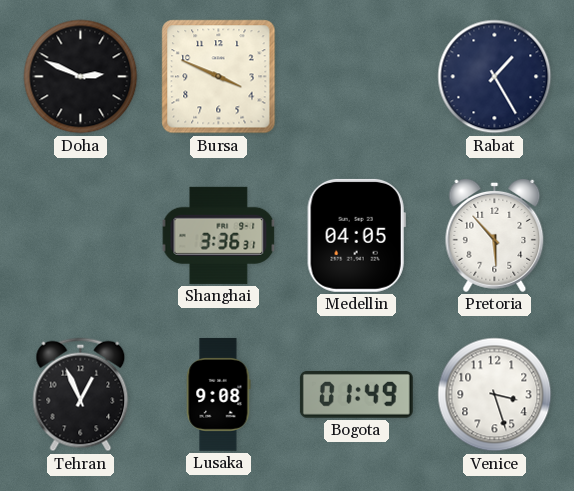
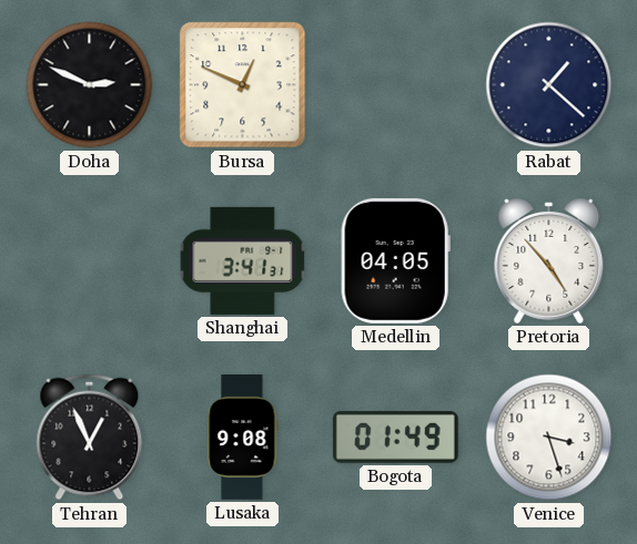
Bursa: 3:49 -> 12:49
Rabat: 1:25 -> 1:22
Shanghai: 3:36 -> 3:41
Pretoria: 5:53 -> 4:53
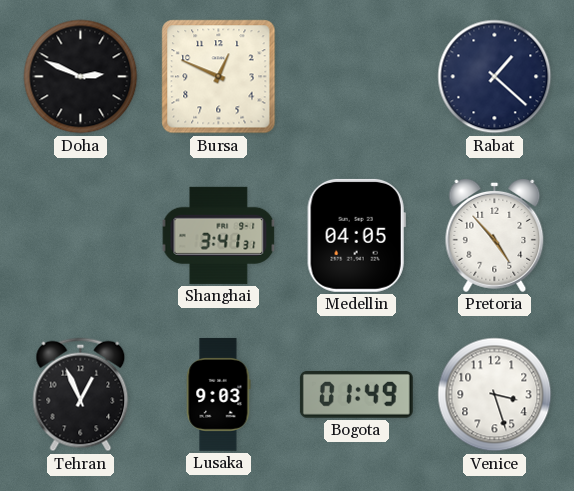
Lusaka: 9:08 -> 9:03
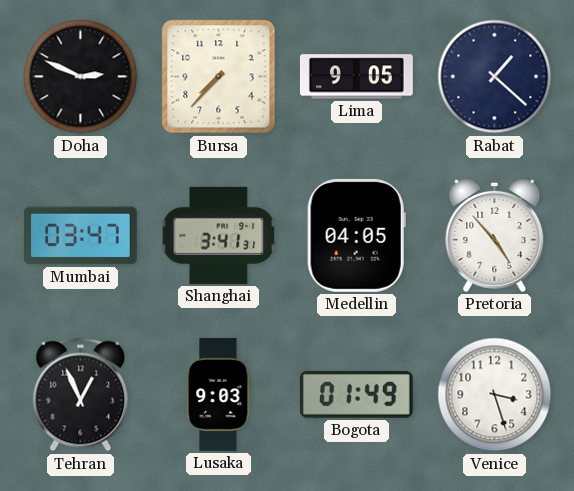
Bursa: 12:49 -> 7:37
Lima: none -> 9:05
Mumbai: none -> 03:47
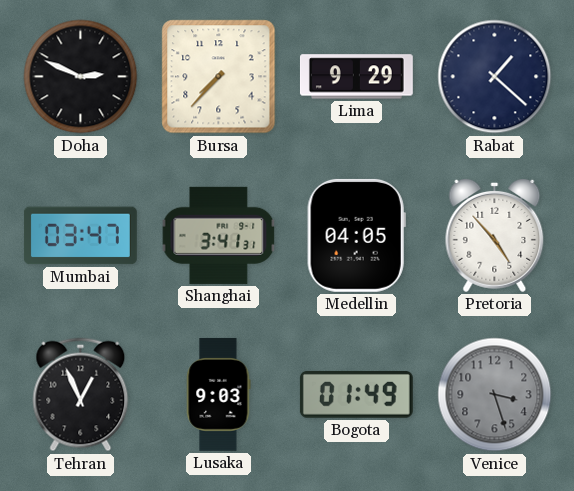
Lima: 9:05 -> 9:29
Venice dial: white -> grey
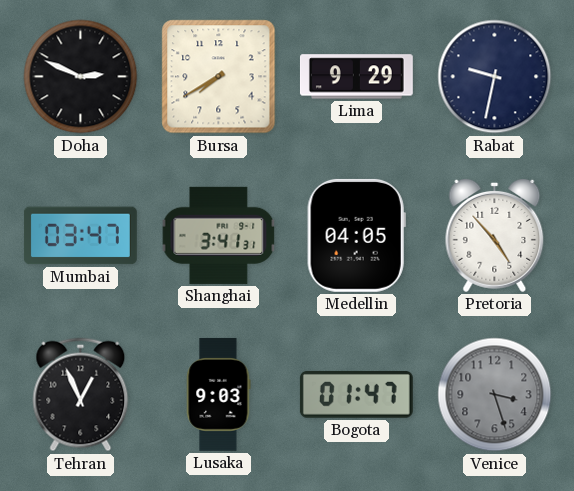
Bursa: 7:37 -> 7:40
Rabat: 1:22 -> 9:32
Bogota: 01:49 -> 01:47
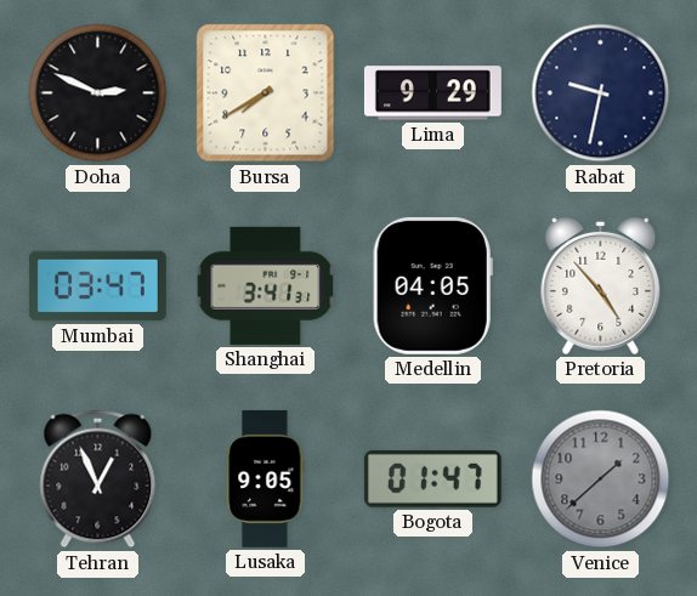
Lusaka: 9:03 -> 9:05
Venice: 3:27 -> 1:38
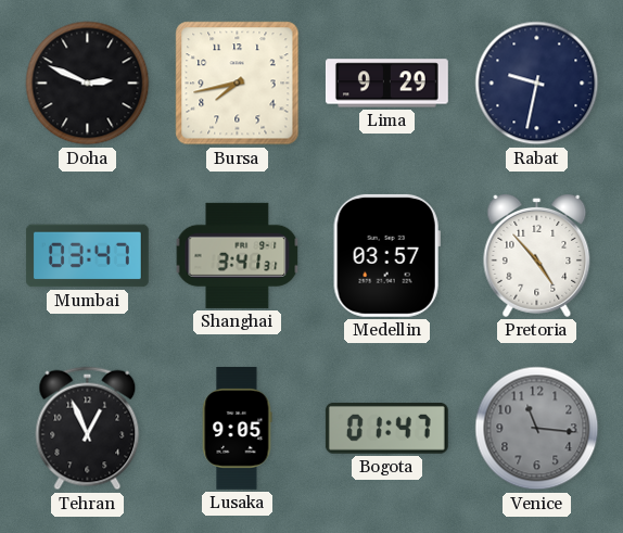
Bursa: 7:40 -> 7:43
Medellin: 04:05 -> 03:57
Venice: 1:38 -> 11:16
